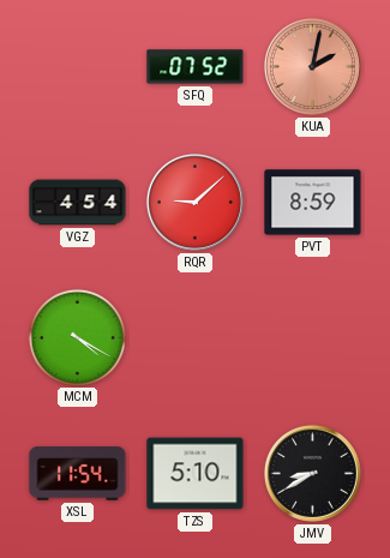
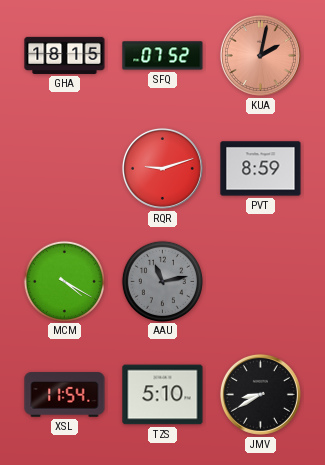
GHA: none -> 18:15
VGZ: 4:54 -> none
RQR: 9:08 -> 9:12
AAU: none -> 11:13
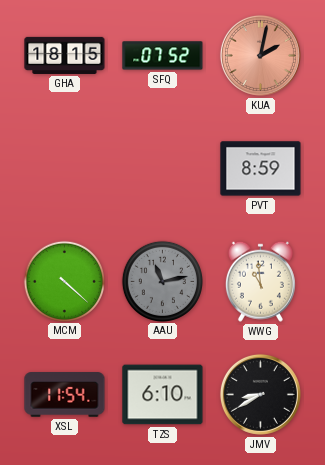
RQR: 9:12 -> none
MCM: 4:20 -> 4:22
WWG: none -> 10:59
TZS: 5:10 -> 6:10
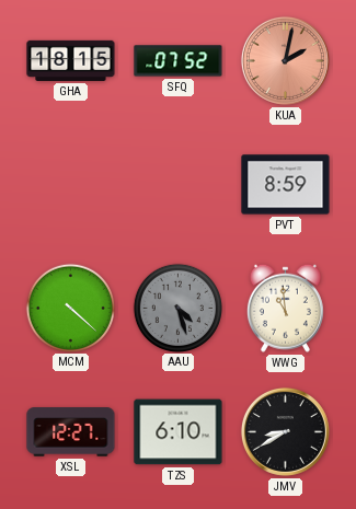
AAU: 11:13 -> 4:27
XSL: 11:54 -> 12:27
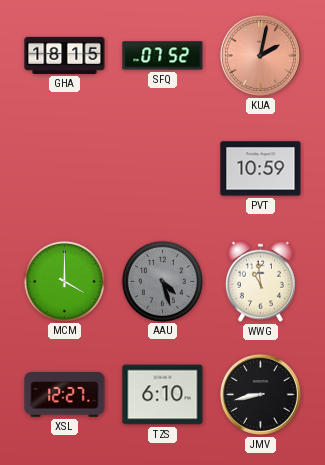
PVT: 8:59 -> 10:59
MCM: 4:22 -> 4:00
JMV: 8:40 -> 8:43
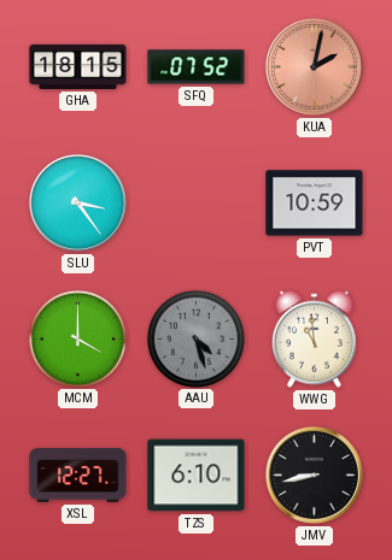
SLU: none -> 3:24
